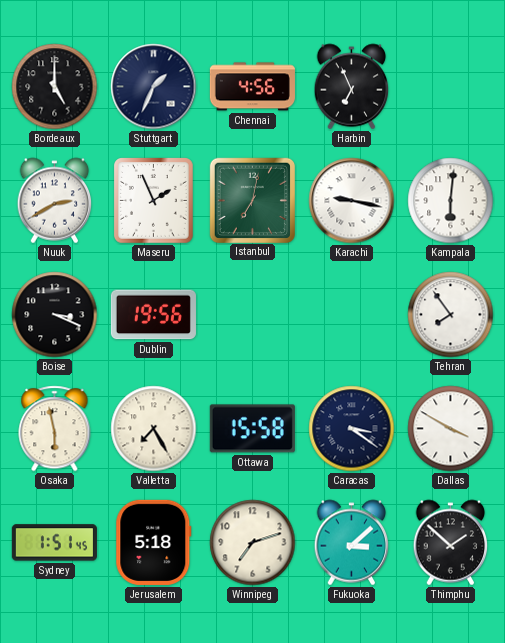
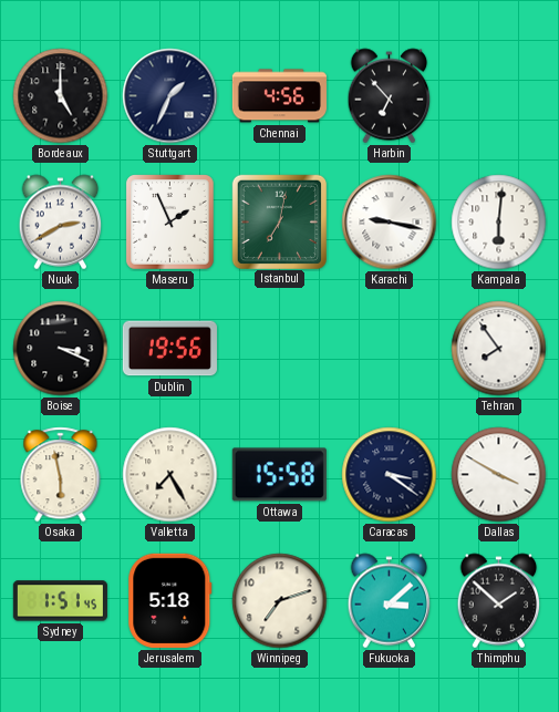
Harbin: 6:56 -> 6:53
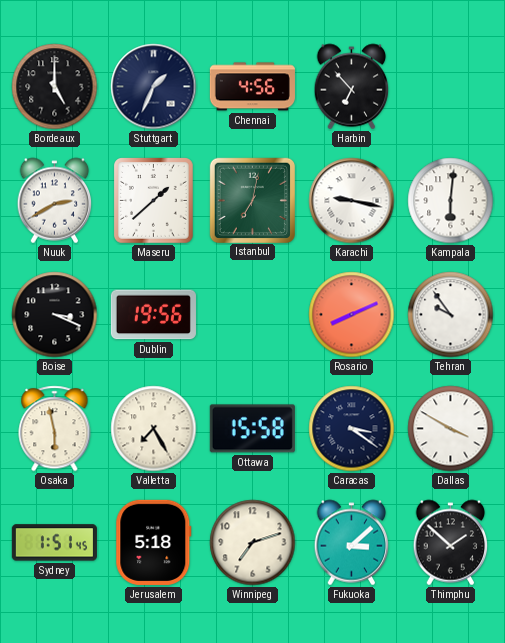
Maseru: 1:56 -> 1:38
Rosario: none -> 8:11
Tehran: 7:54 -> 9:54
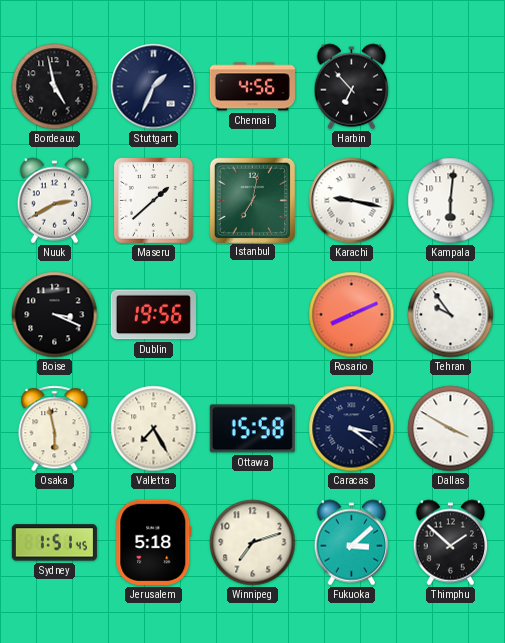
Bordeaux: 5:00 -> 4:58
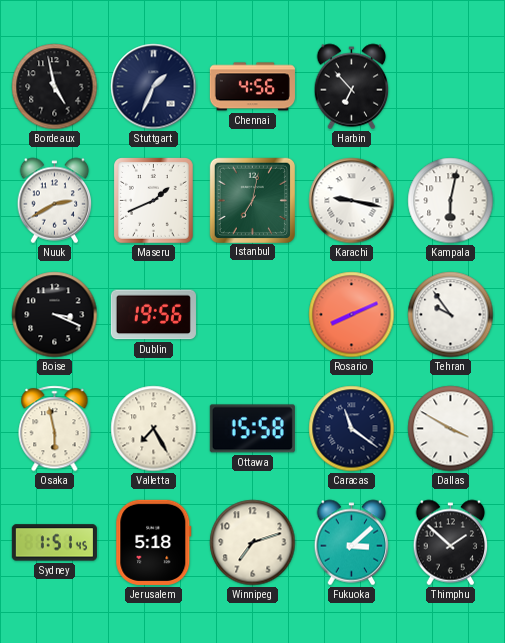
Maseru: 1:38 -> 1:41
Kampala: 6:01 -> 6:02
Caracas: 3:21 -> 11:21
